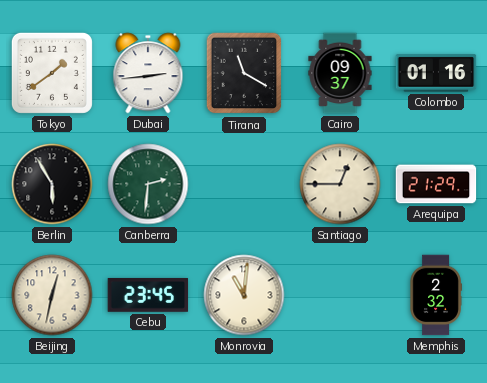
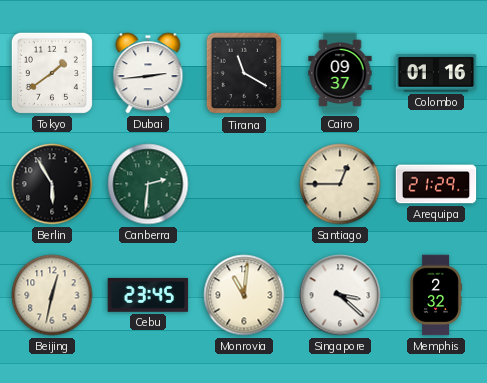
Singapore: none -> 3:22
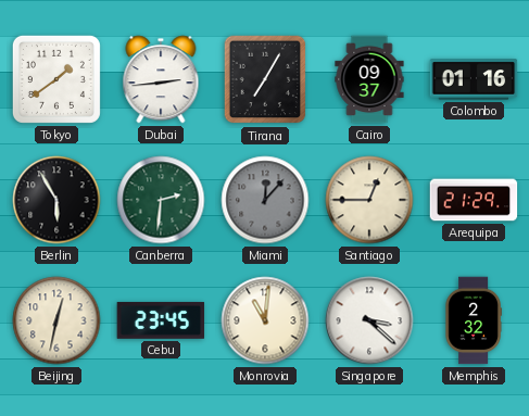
Tirana: 11:20 -> 7:05
Miami: none -> 12:07
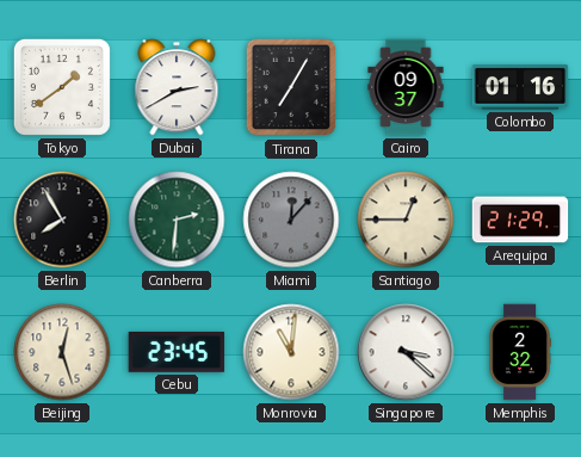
Dubai: 2:44 -> 2:40
Berlin: 5:55 -> 7:55
Beijing: 12:32 -> 12:27
